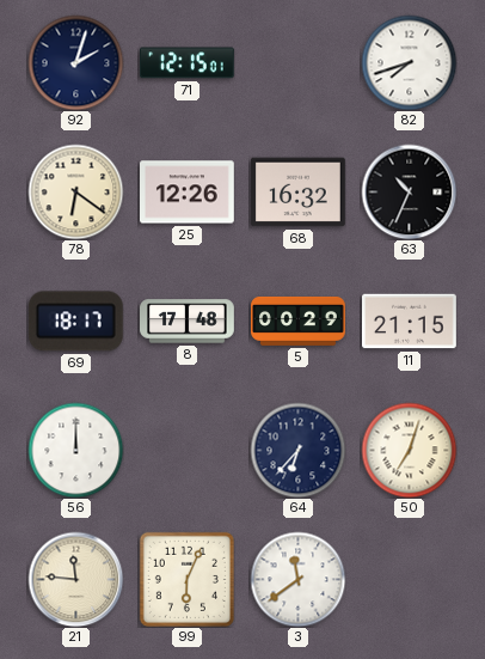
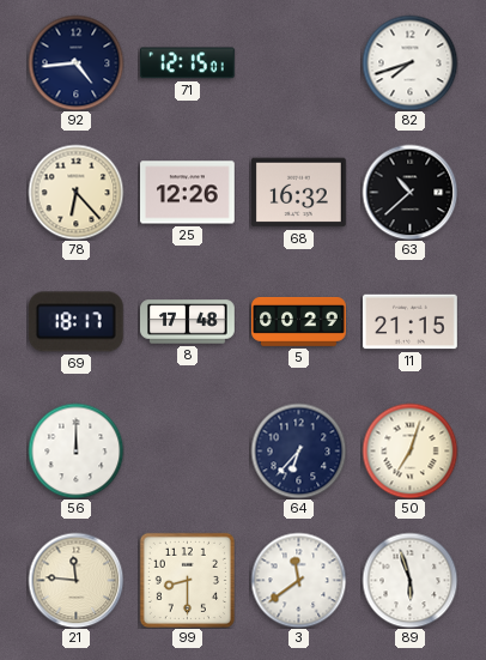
92: 2:03 -> 4:44
78: 6:21 -> 6:23
63: 10:34 -> 10:38
99: 6:04 -> 8:30
89: none -> 5:57
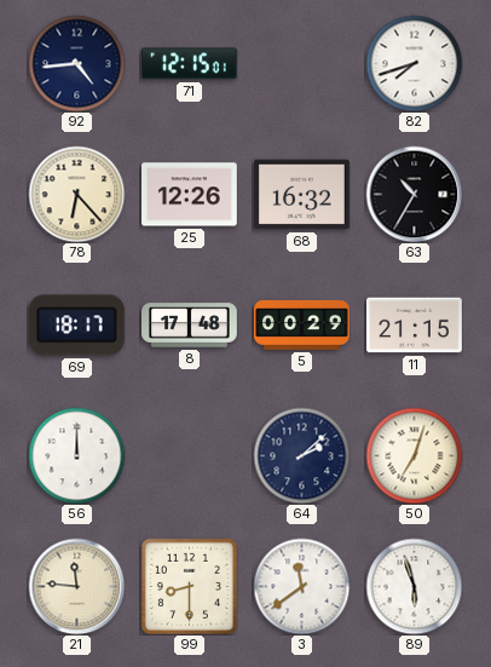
63: 10:38 -> 10:35
64: 6:37 -> 2:08
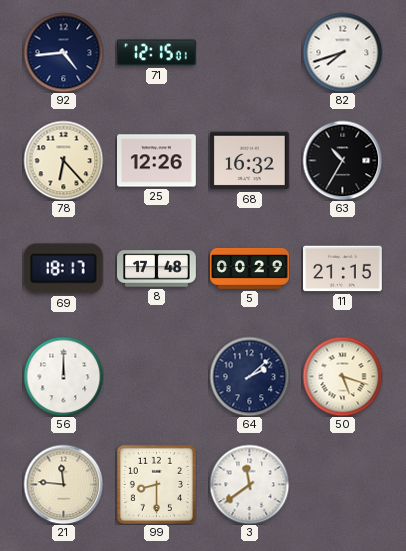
50: 7:03 -> 5:18
89: 5:57 -> none
